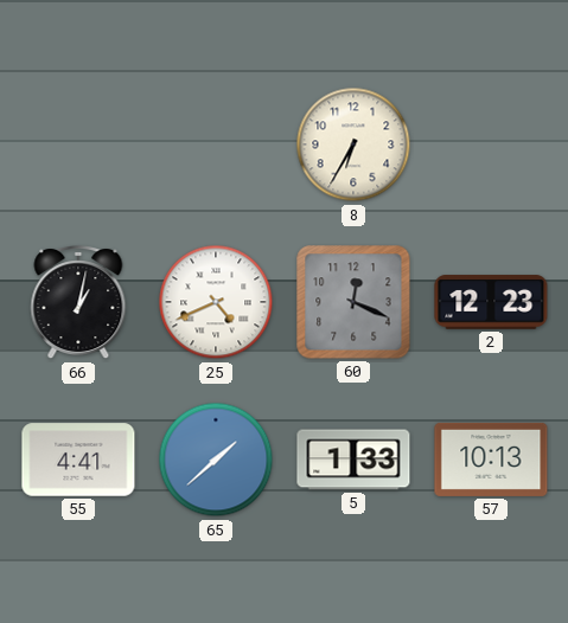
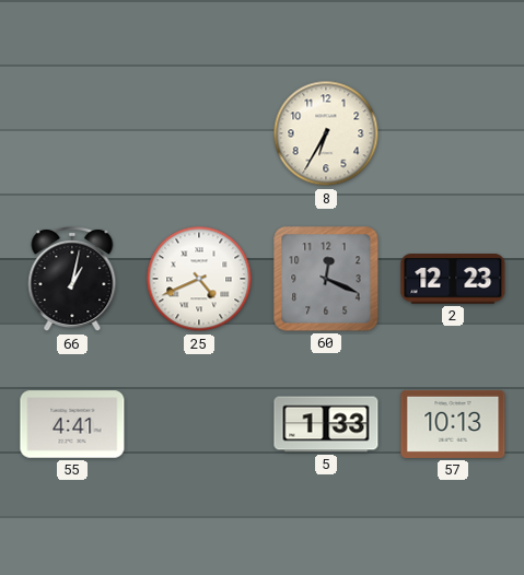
65: 1:38 -> none
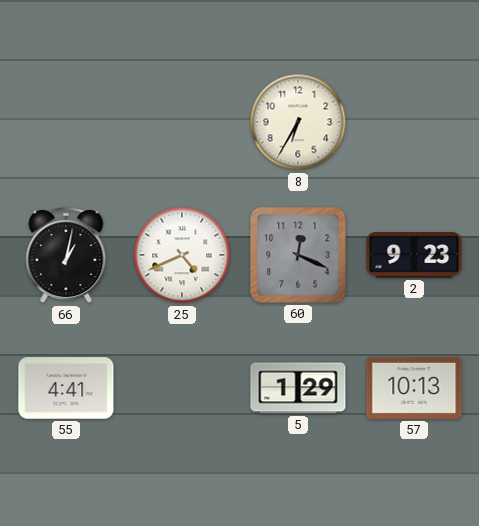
2: 12:23 -> 9:23
5: 1:33 -> 1:29
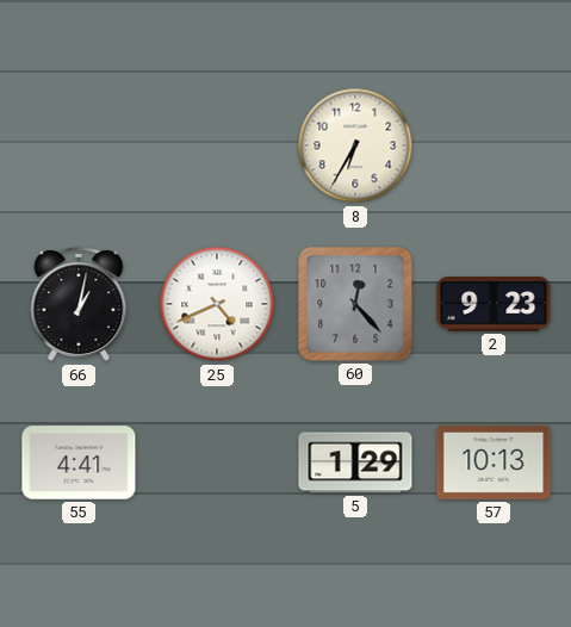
60: 12:19 -> 12:23
